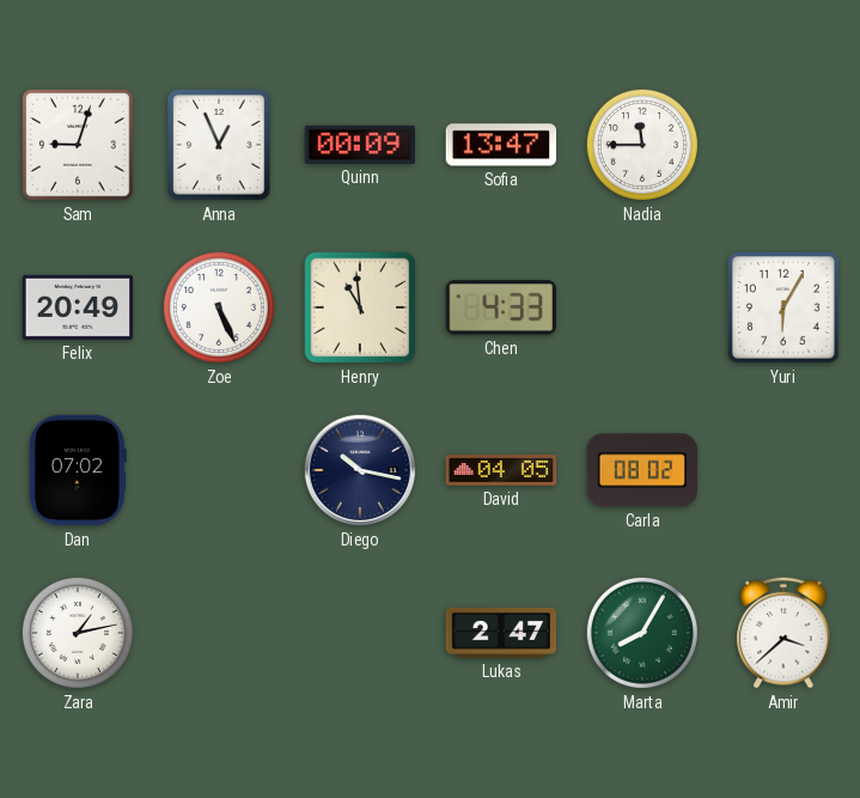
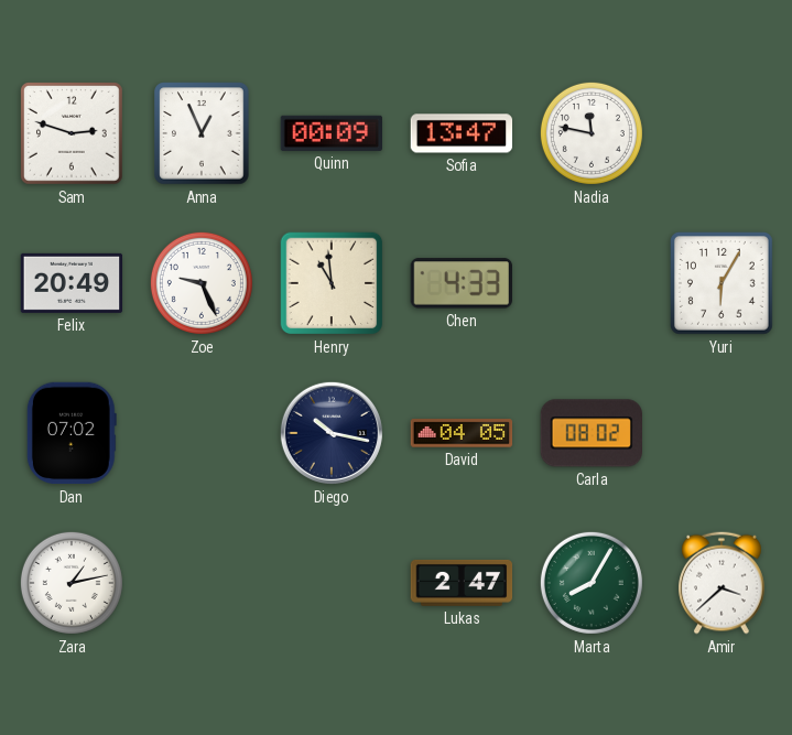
Sam: 9:03 -> 2:48
Nadia: 11:45 -> 11:47
Zoe: 5:26 -> 9:26
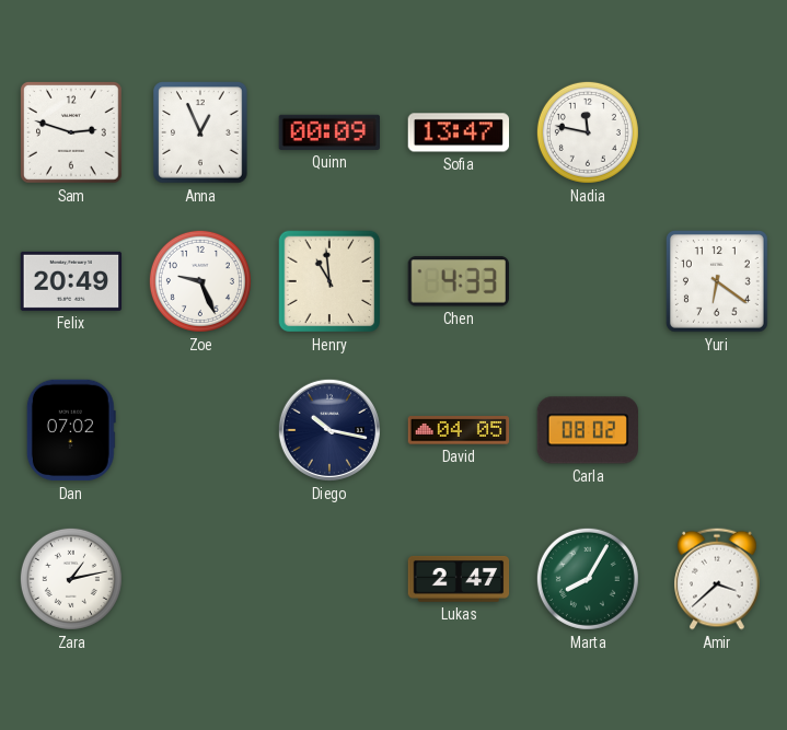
Yuri: 6:05 -> 6:21
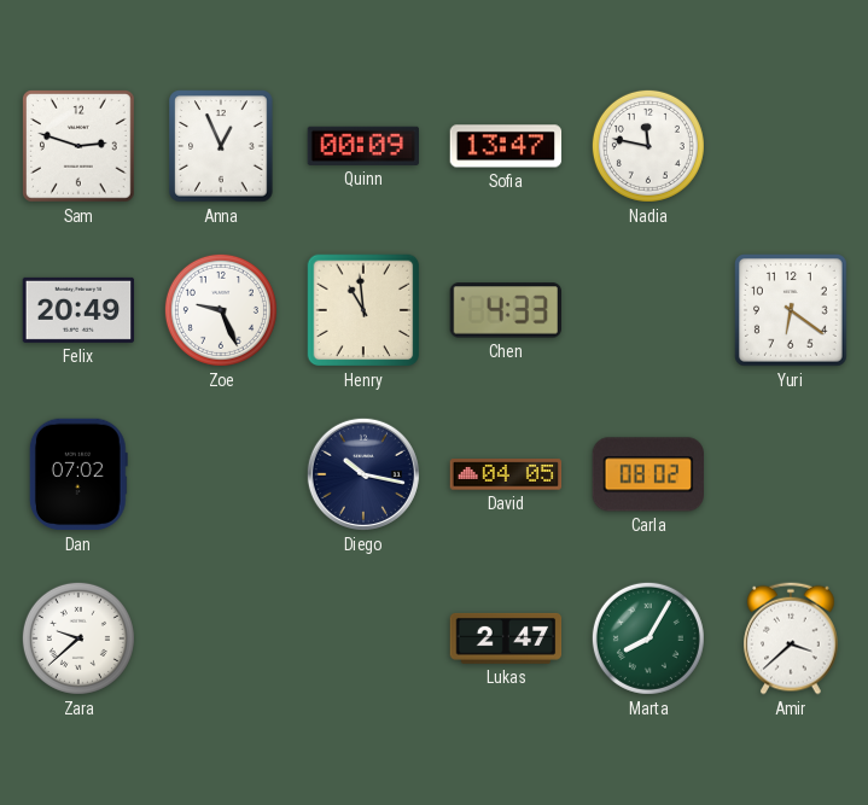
Zara: 1:13 -> 9:38
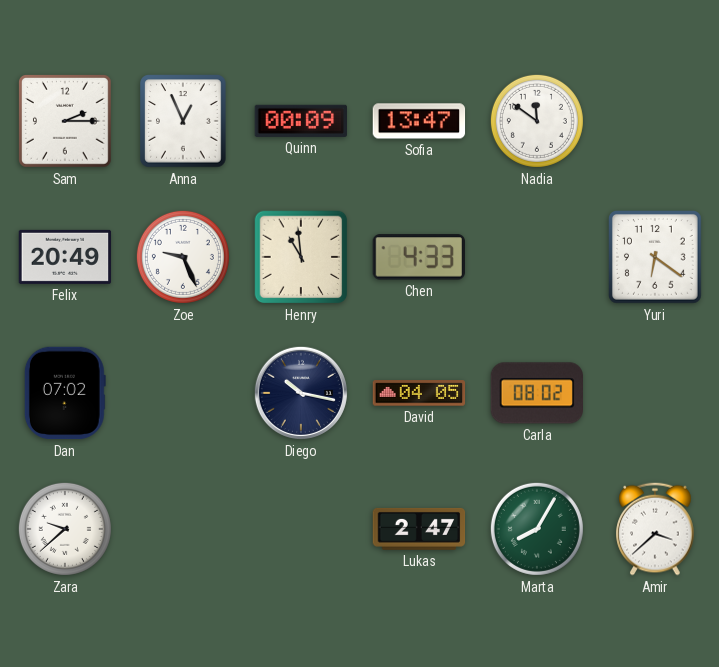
Sam: 2:48 -> 2:15
Nadia: 11:47 -> 11:51
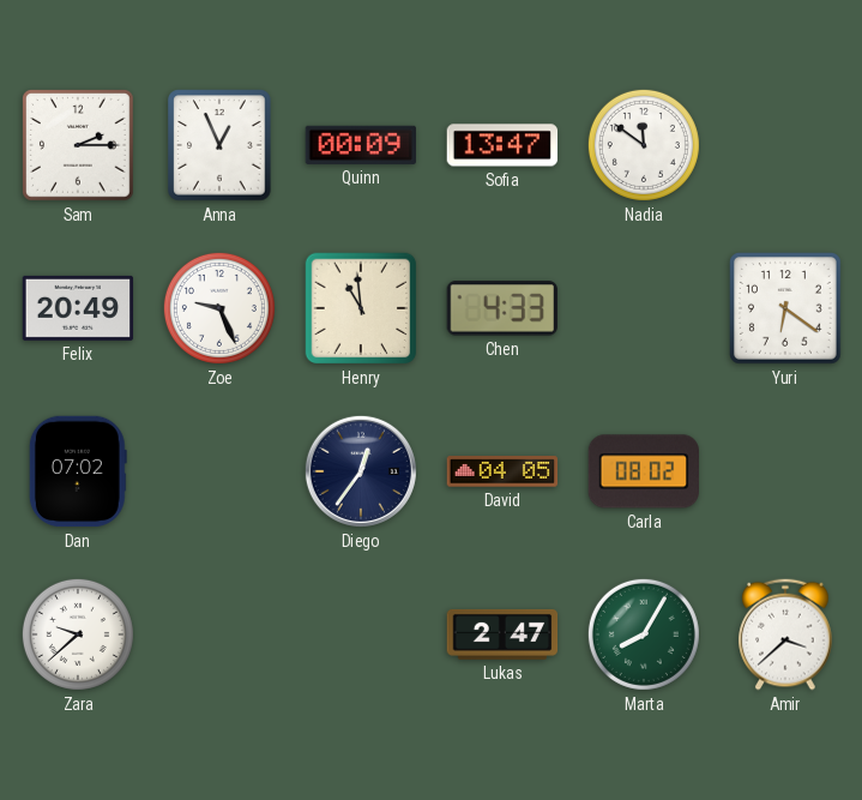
Diego: 10:17 -> 12:36
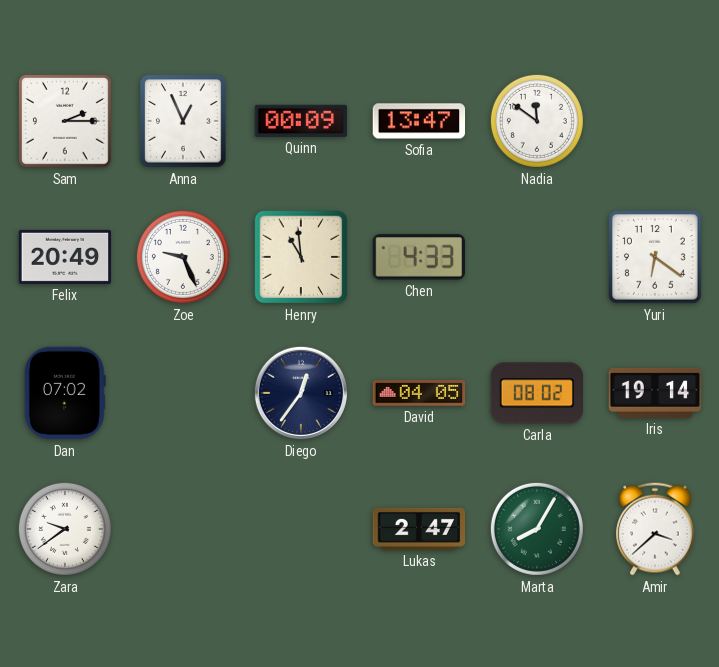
Iris: none -> 19:14
Zara: 9:38 -> 9:39
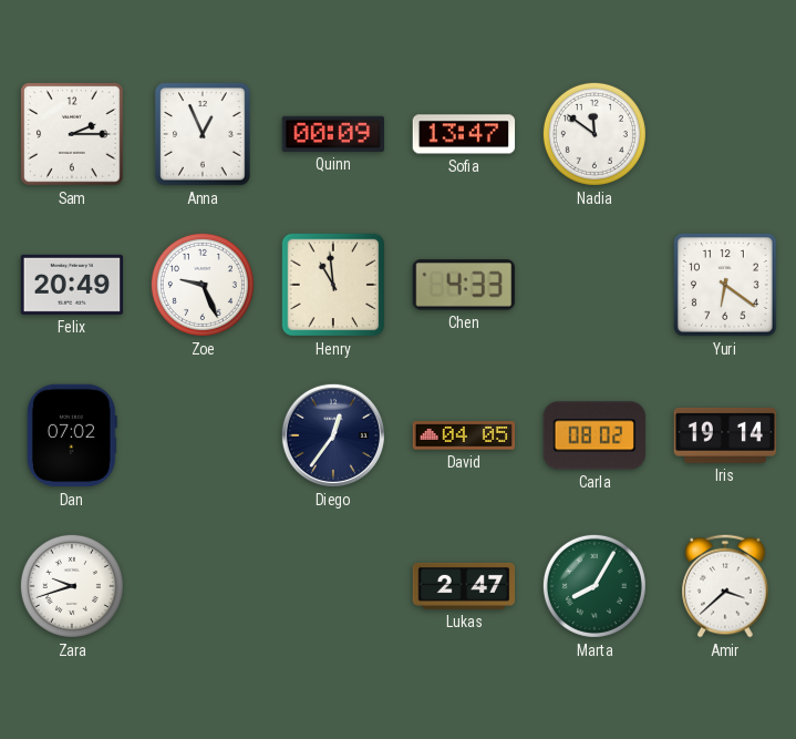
Zara: 9:39 -> 9:42
